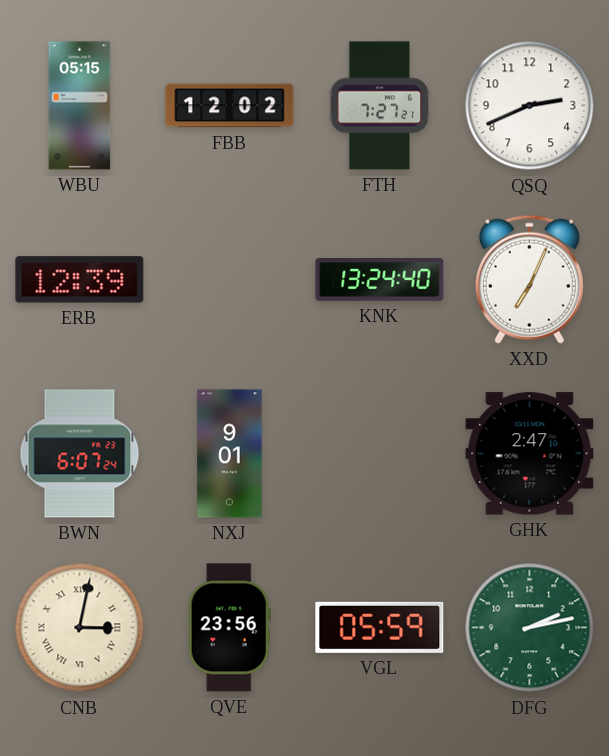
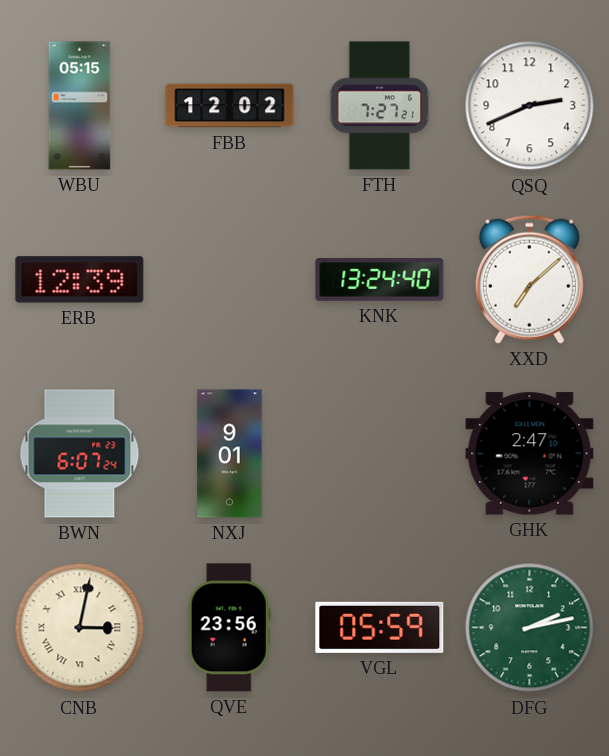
XXD: 7:04 -> 7:08
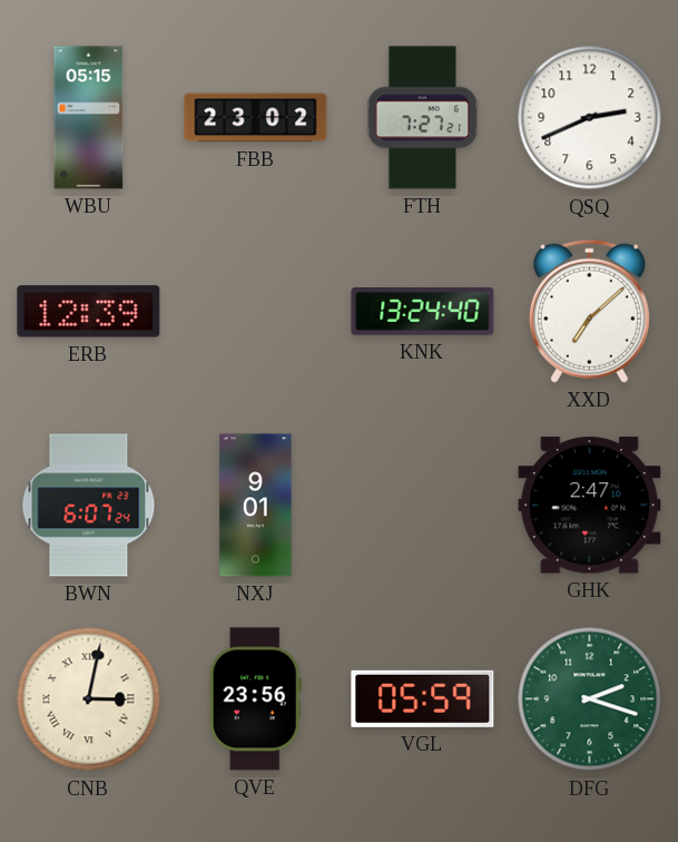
FBB: 12:02 -> 23:02
DFG: 2:13 -> 2:18
